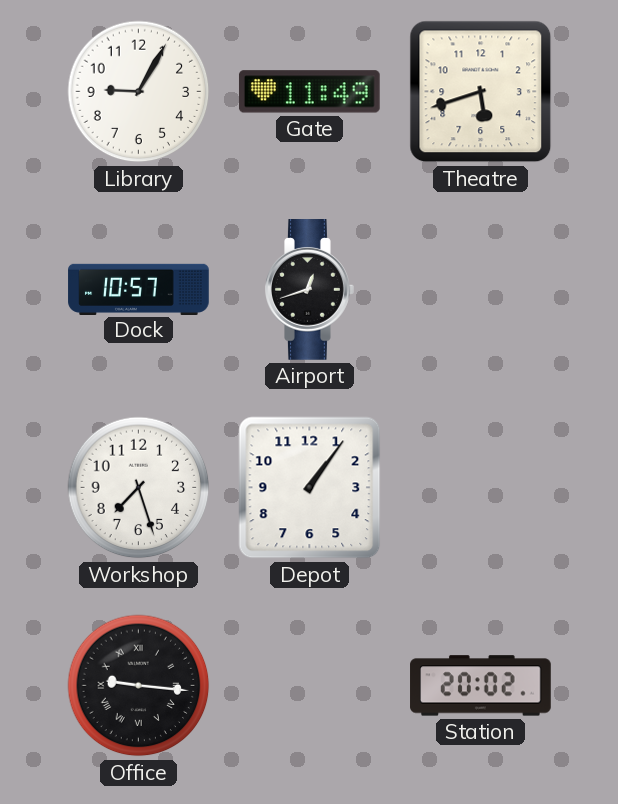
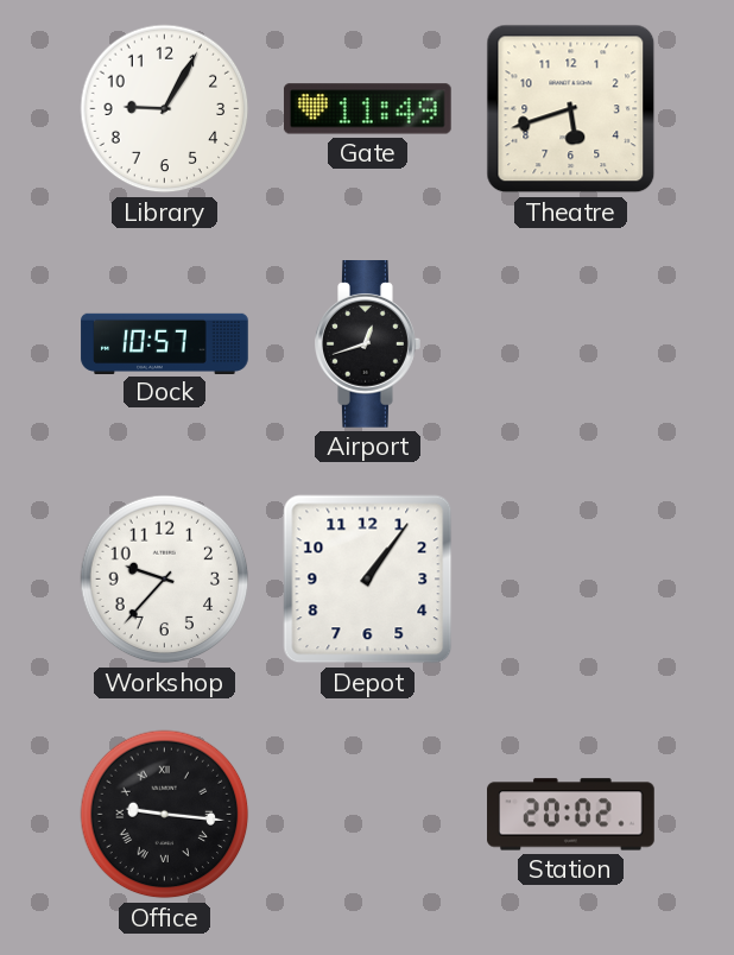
Workshop: 7:27 -> 9:37
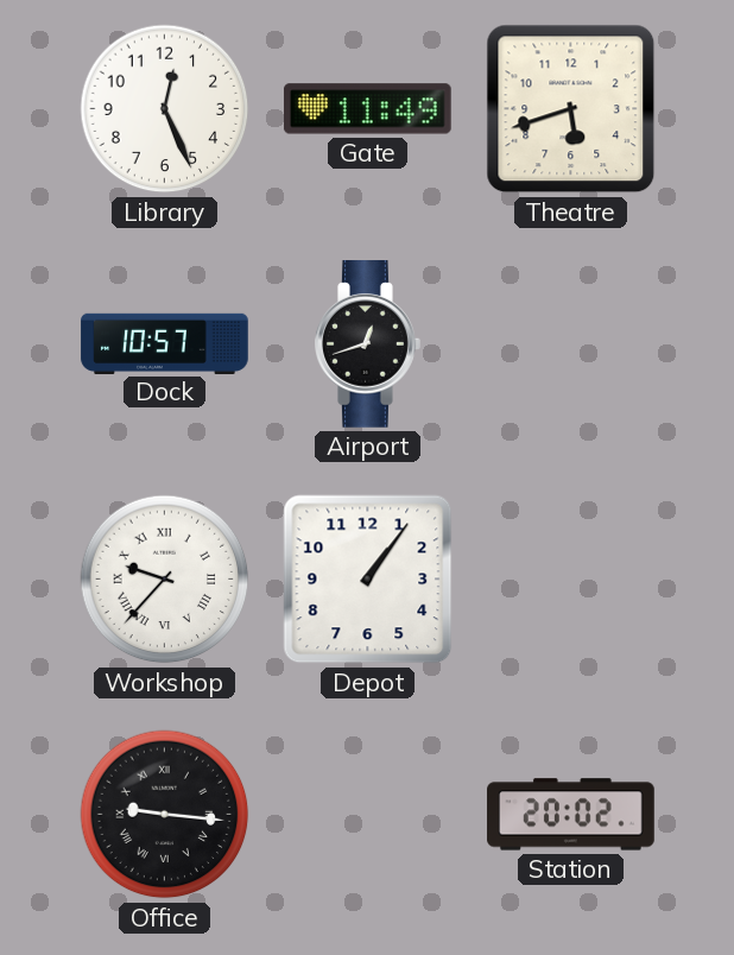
Library: 9:05 -> 12:26
Workshop numerals: Arabic -> Roman
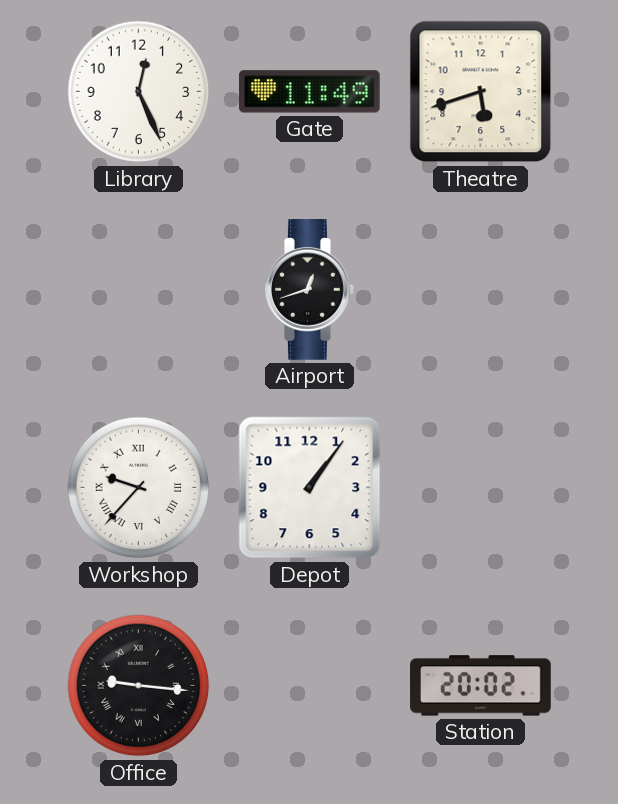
Dock: 10:57 -> none
